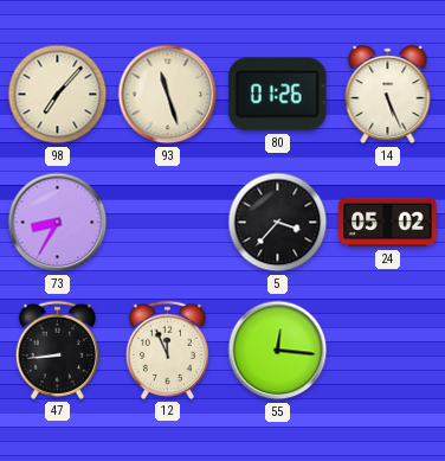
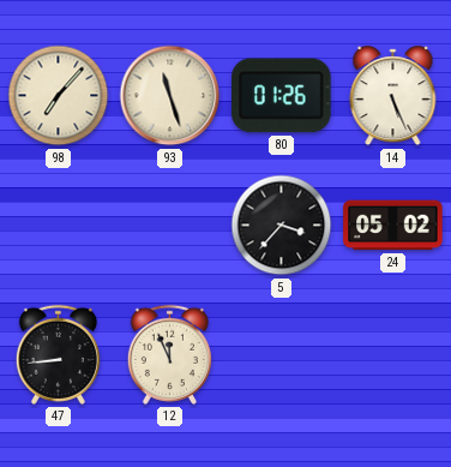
73: 8:35 -> none
55: 12:16 -> none
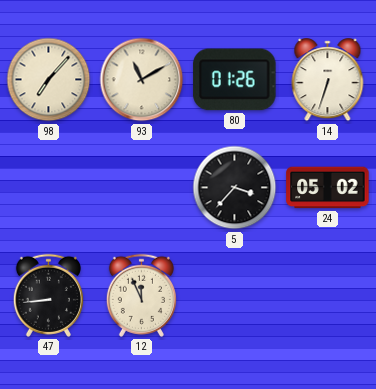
93: 11:27 -> 11:10
14: 5:26 -> 6:33
